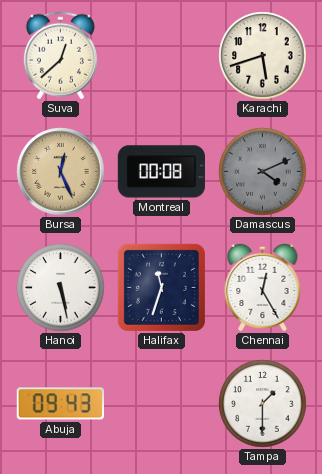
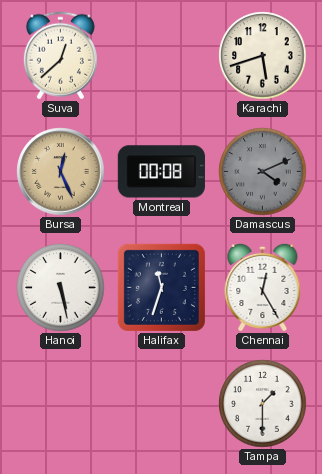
Abuja: 09:43 -> none
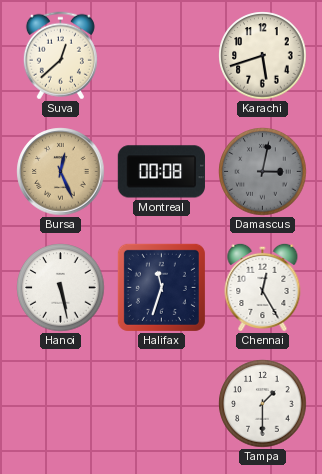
Damascus: 4:11 -> 3:02
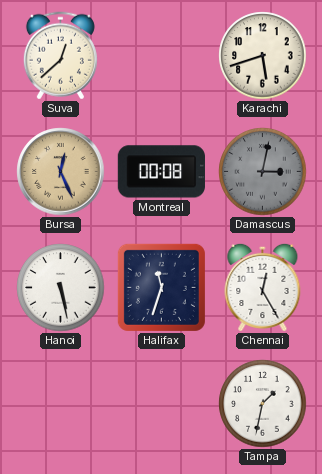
Tampa: 1:30 -> 1:32
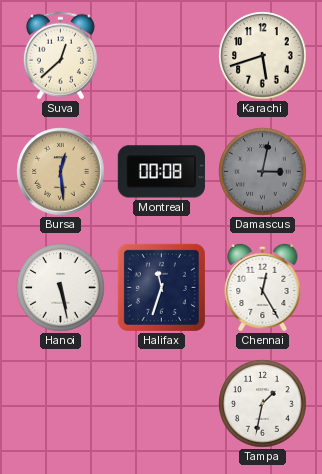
Bursa: 12:26 -> 12:29
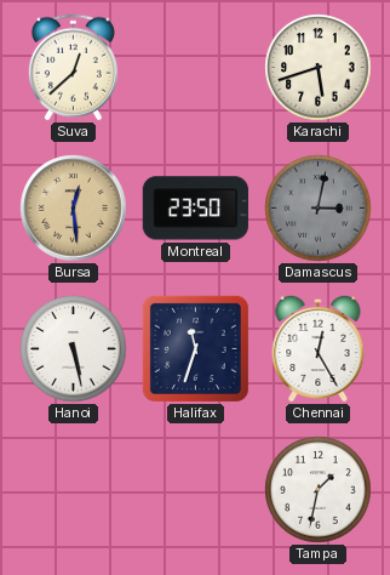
Montreal: 00:08 -> 23:50
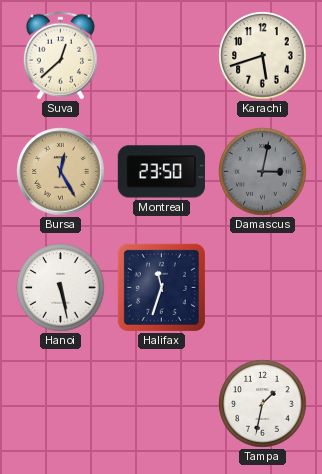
Bursa: 12:29 -> 12:25
Chennai: 12:25 -> none
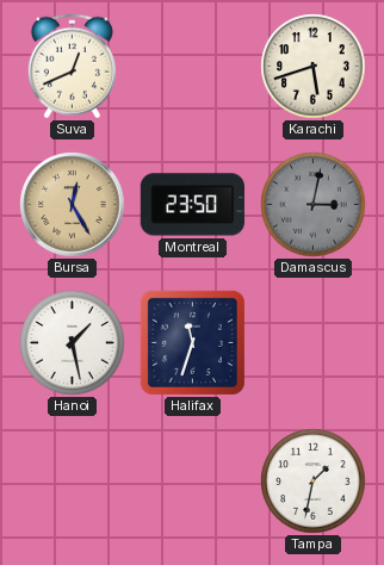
Suva: 12:38 -> 12:41
Hanoi: 5:28 -> 1:28
